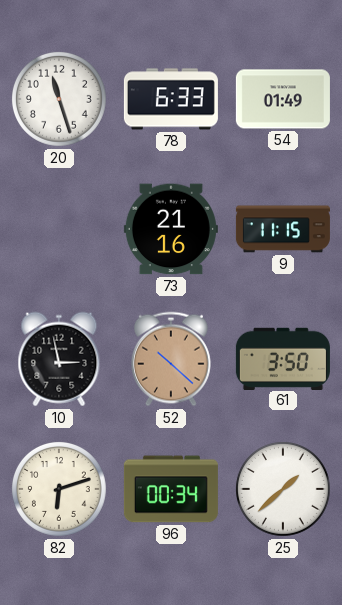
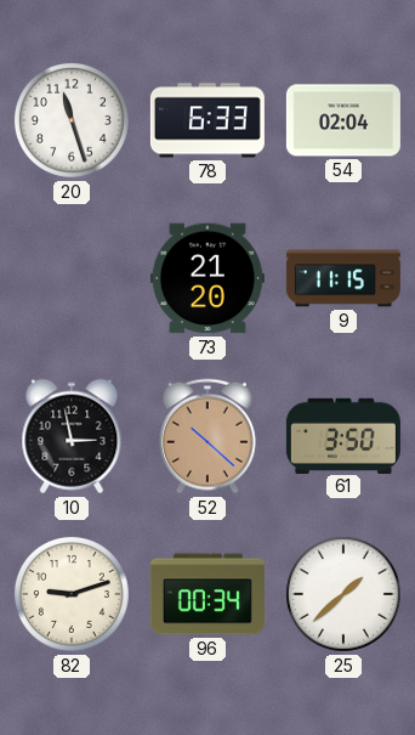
54: 01:49 -> 02:04
73: 21:16 -> 21:20
82: 6:12 -> 9:12
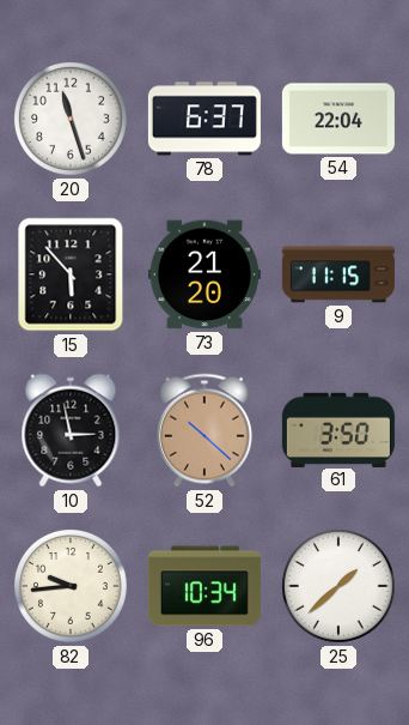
78: 6:33 -> 6:37
54: 02:04 -> 22:04
15: none -> 5:53
82: 9:12 -> 9:44
96: 00:34 -> 10:34
